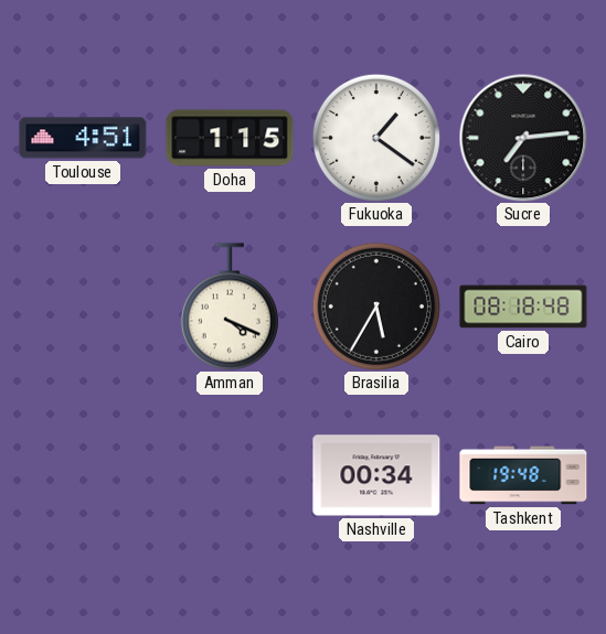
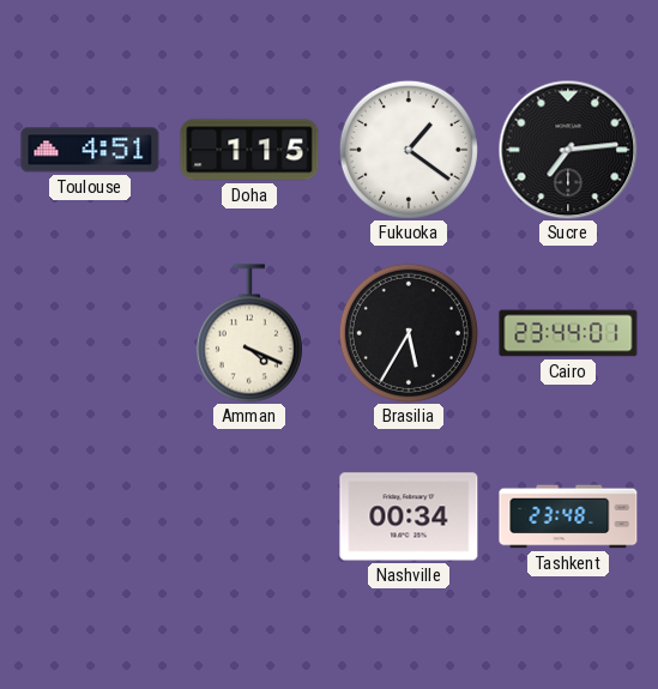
Cairo: 08:18 -> 23:44
Tashkent: 19:48 -> 23:48
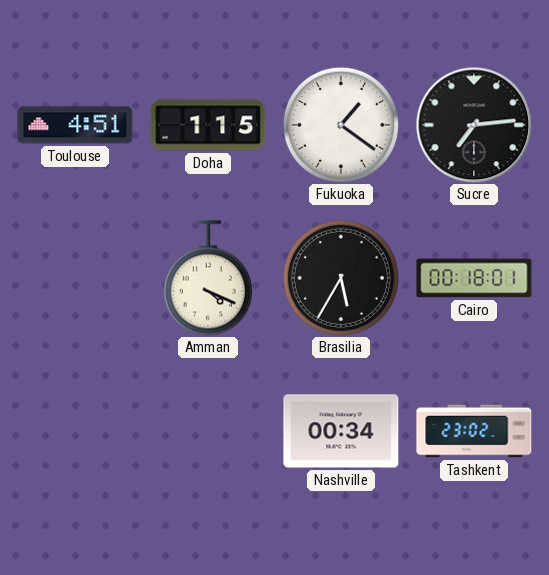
Cairo: 23:44 -> 00:18
Tashkent: 23:48 -> 23:02
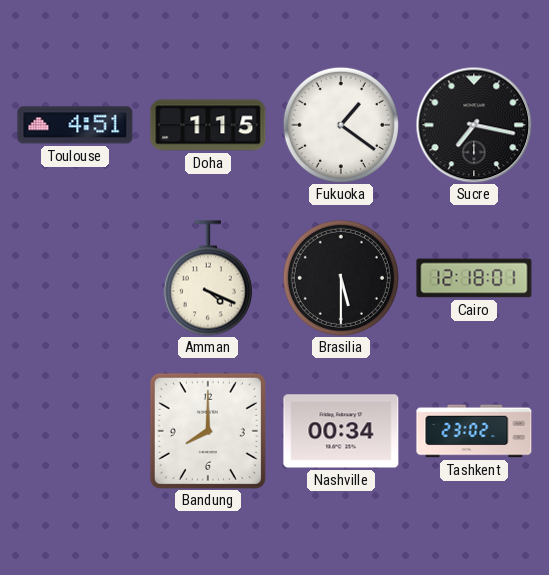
Sucre: 7:14 -> 7:17
Brasilia: 5:35 -> 5:30
Cairo: 00:18 -> 12:18
Bandung: none -> 8:00
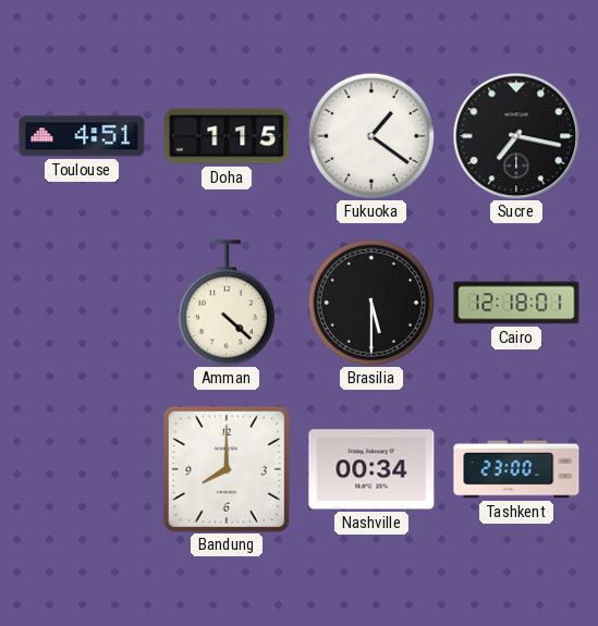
Amman: 4:19 -> 4:22
Tashkent: 23:02 -> 23:00
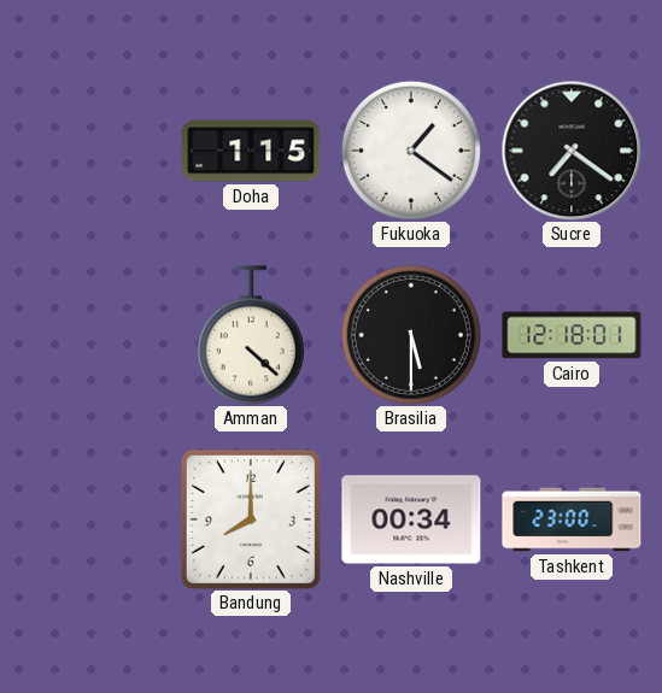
Toulouse: 4:51 -> none
Sucre: 7:17 -> 7:21
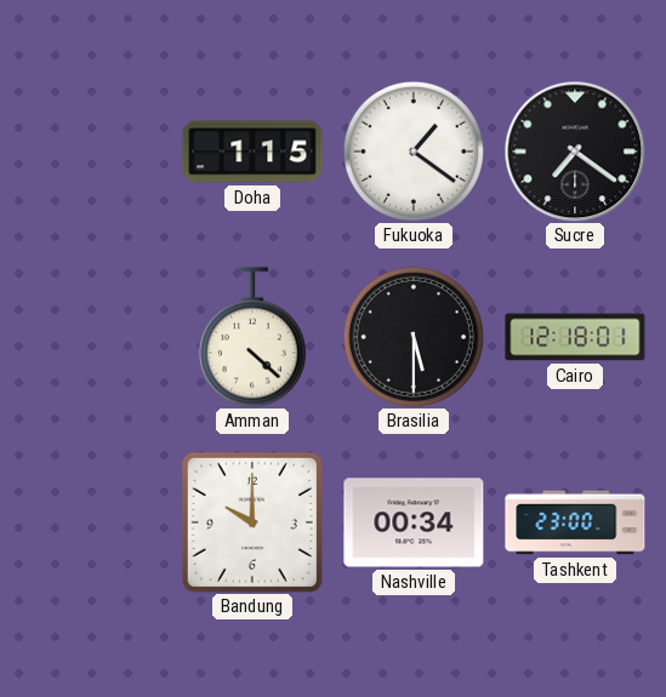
Bandung: 8:00 -> 10:00
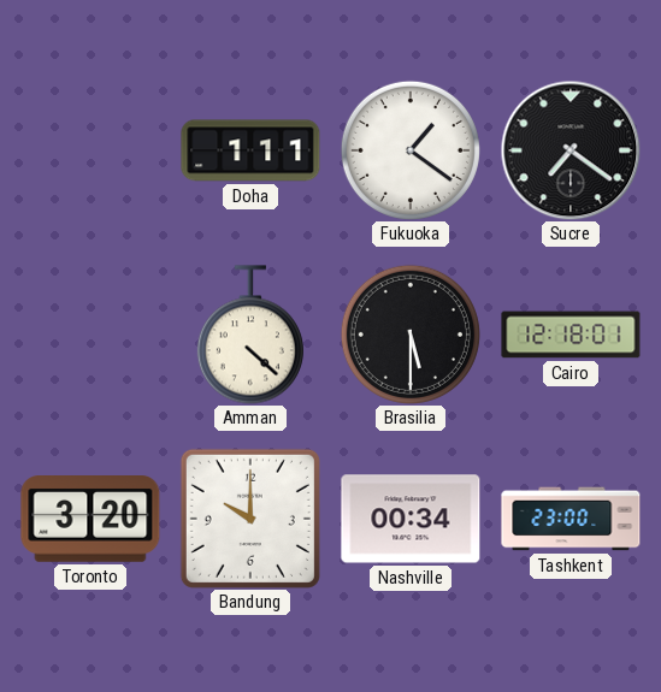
Doha: 1:15 -> 1:11
Toronto: none -> 3:20
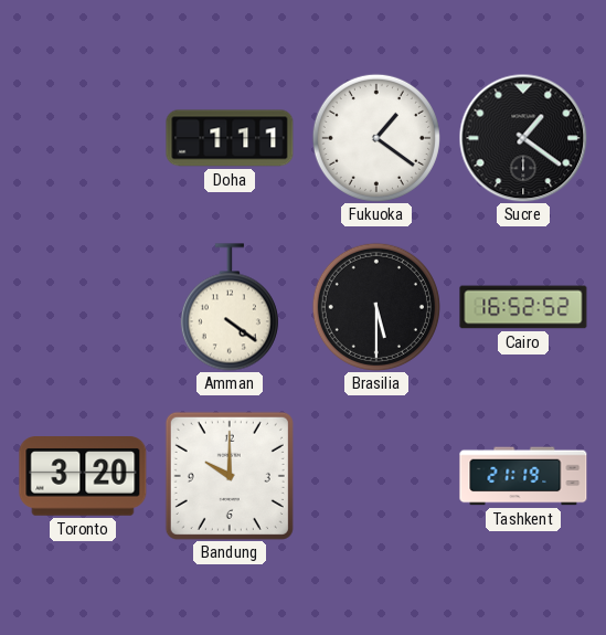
Sucre: 7:21 -> 1:21
Amman: 4:22 -> 4:21
Cairo: 12:18 -> 16:52
Nashville: 00:34 -> none
Tashkent: 23:00 -> 21:19
